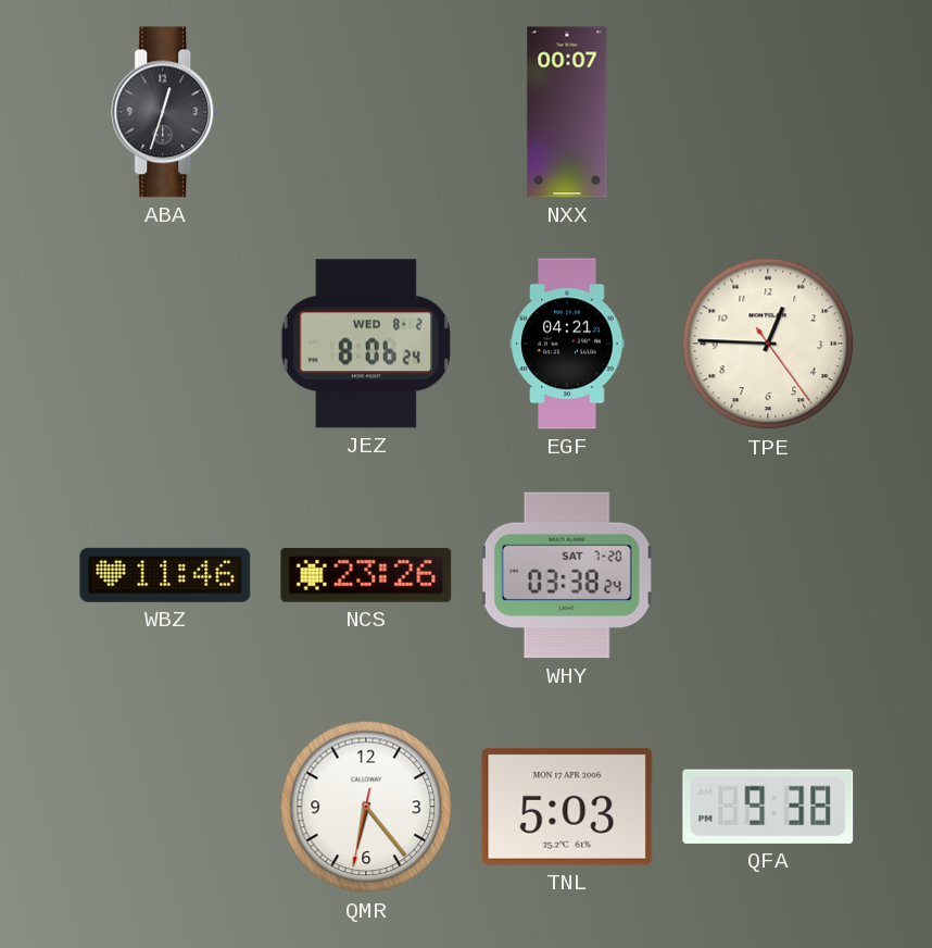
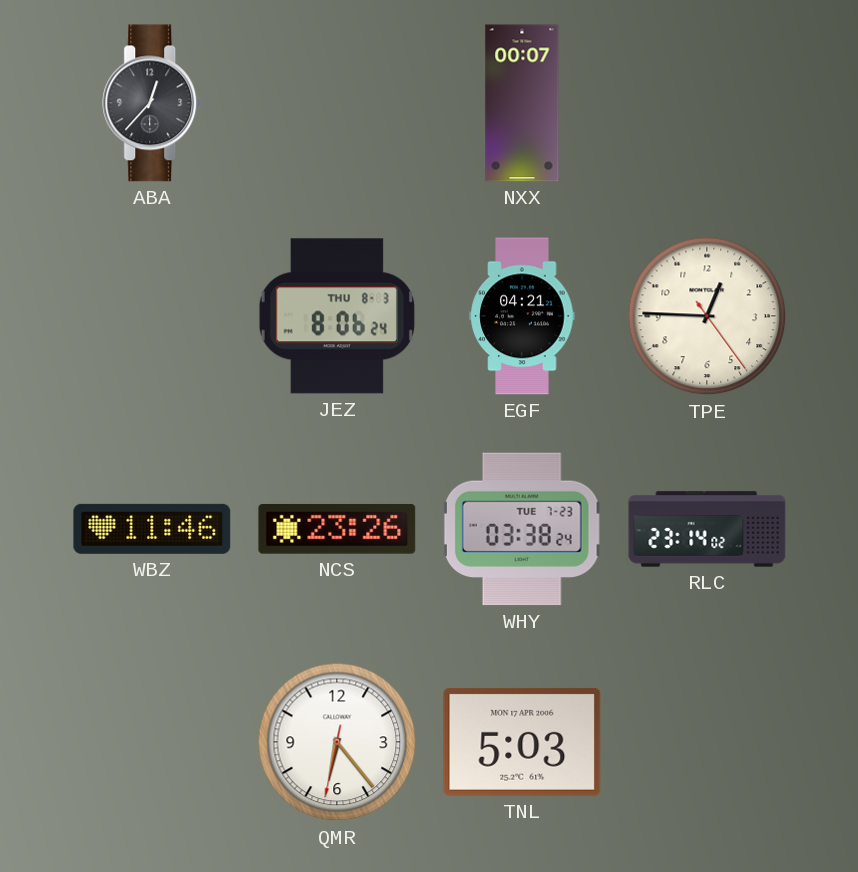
ABA: 12:33 -> 12:37
JEZ date: WED 8-2 -> THU 8-3
WHY date: SAT 7-20 -> TUE 7-23
RLC: none -> 23:14
QFA: 9:38 -> none
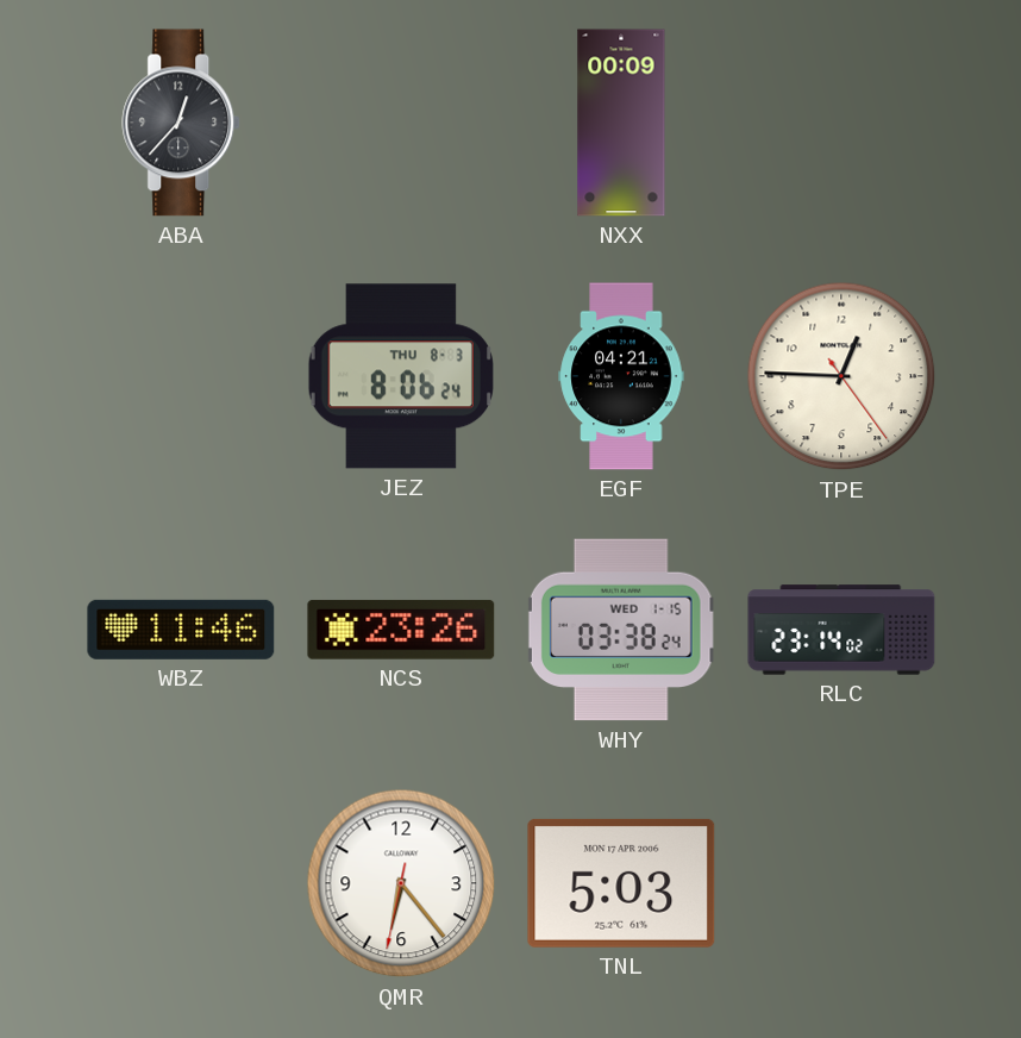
NXX: 00:07 -> 00:09
WHY date: TUE 7-23 -> WED 1-15
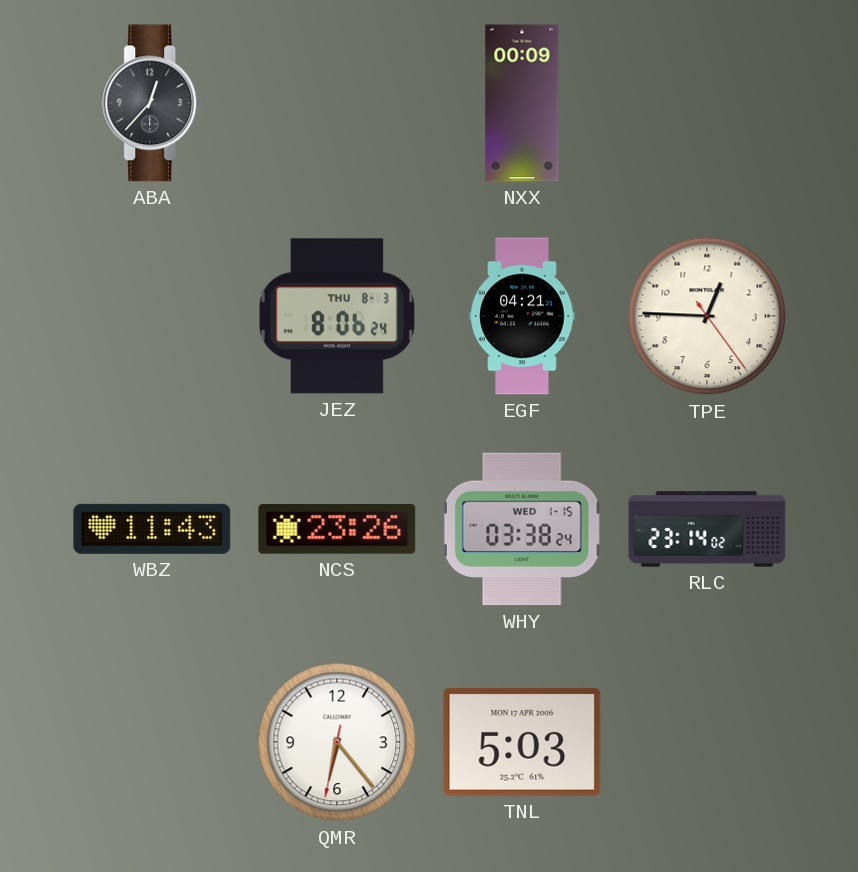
WBZ: 11:46 -> 11:43
